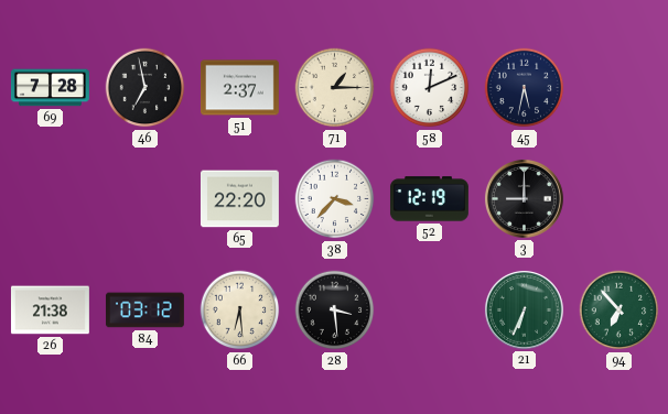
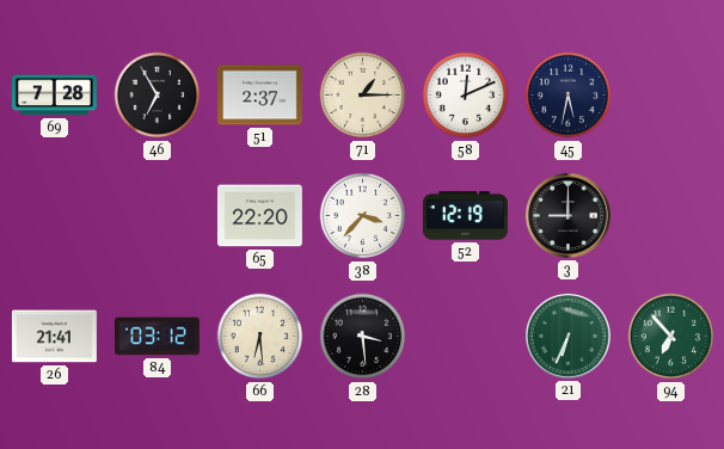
46: 6:58 -> 6:55
26: 21:38 -> 21:41
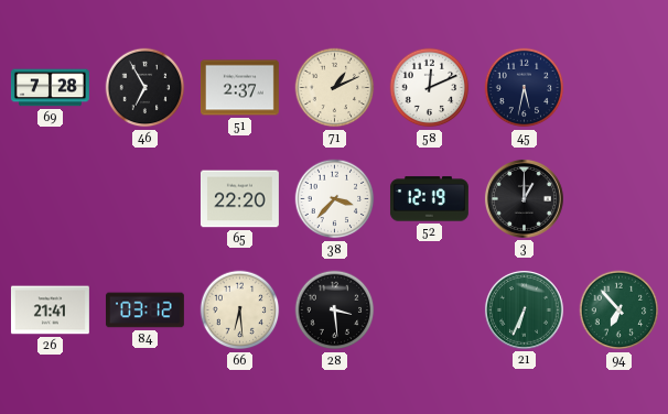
71: 1:15 -> 1:11
3: 9:00 -> 1:00
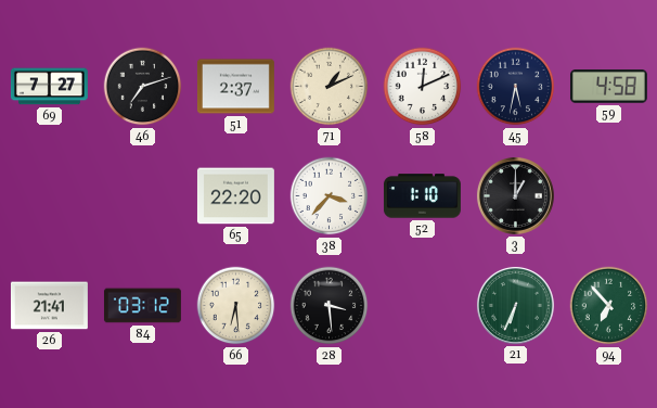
69: 7:28 -> 7:27
46: 6:55 -> 7:12
59: none -> 4:58
52: 12:19 -> 1:10
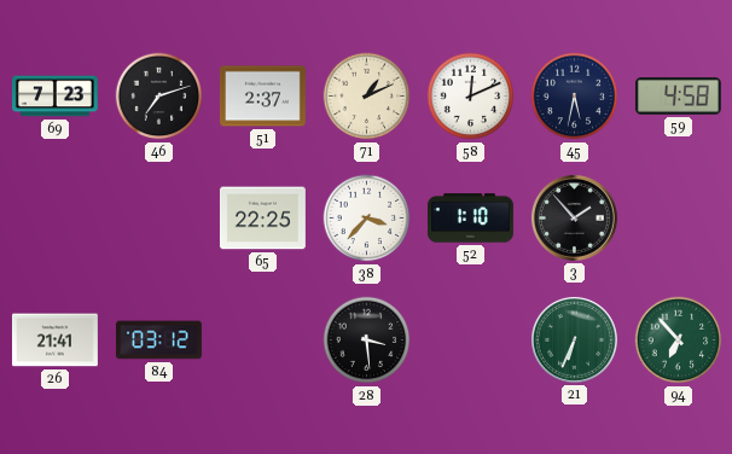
69: 7:27 -> 7:23
65: 22:20 -> 22:25
3: 1:00 -> 1:53
66: 6:29 -> none
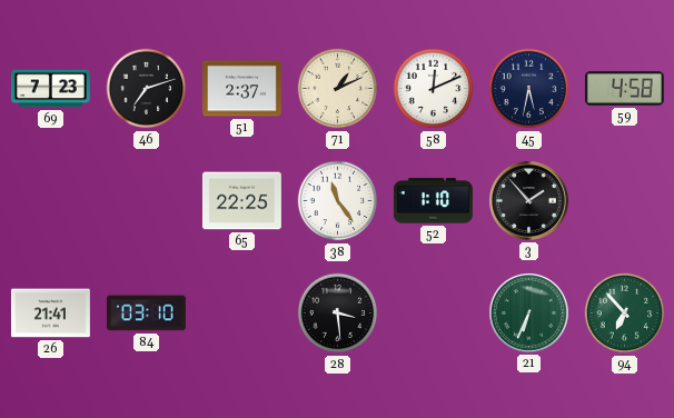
38: 3:37 -> 11:24
84: 03:12 -> 03:10
